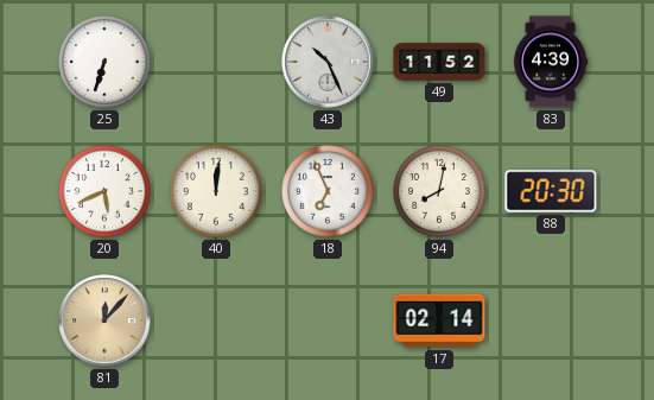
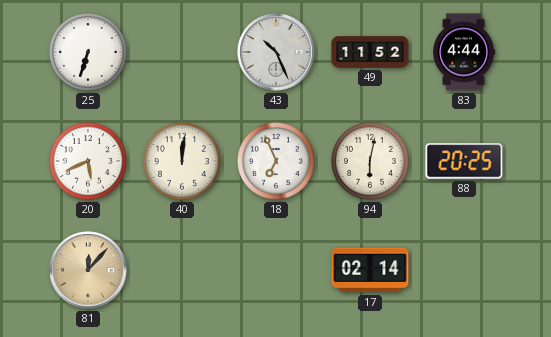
83: 4:39 -> 4:44
94: 8:02 -> 6:02
88: 20:30 -> 20:25
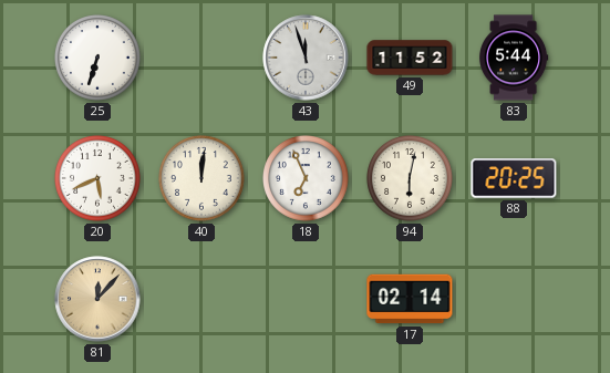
43: 10:26 -> 11:57
83: 4:44 -> 5:44
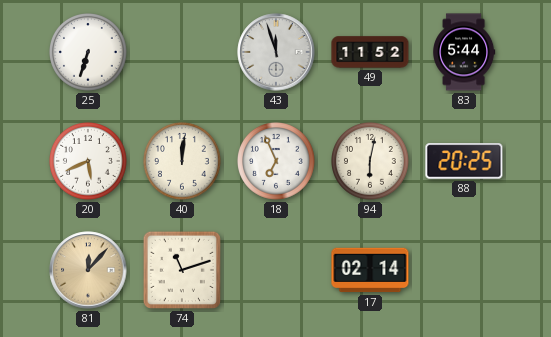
74: none -> 11:12
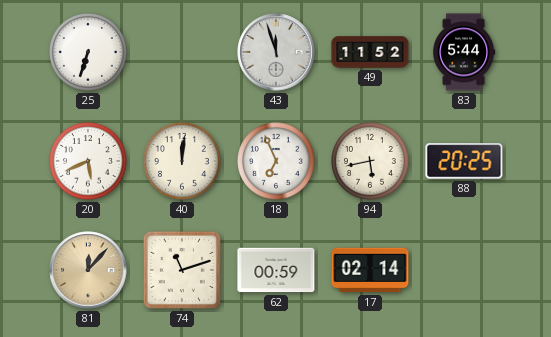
94: 6:02 -> 5:43
62: none -> 00:59
